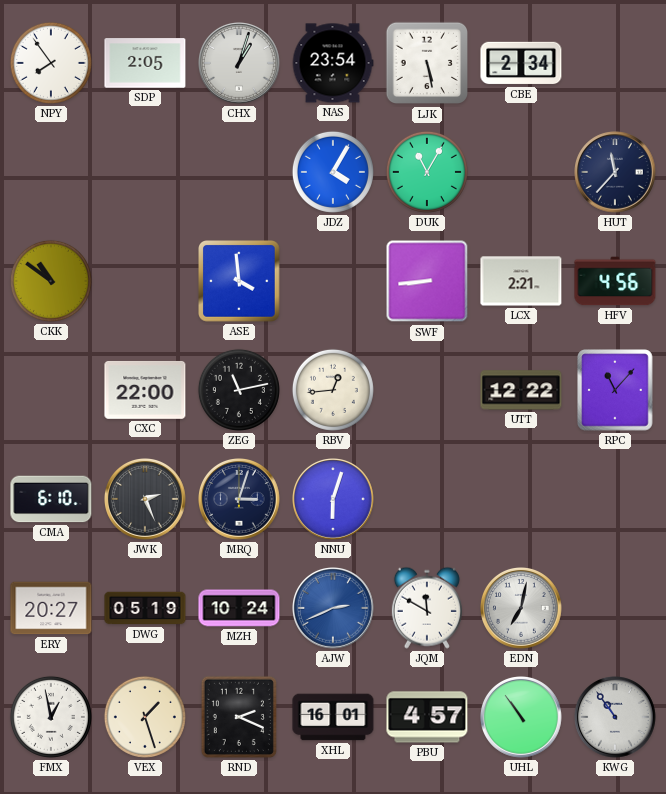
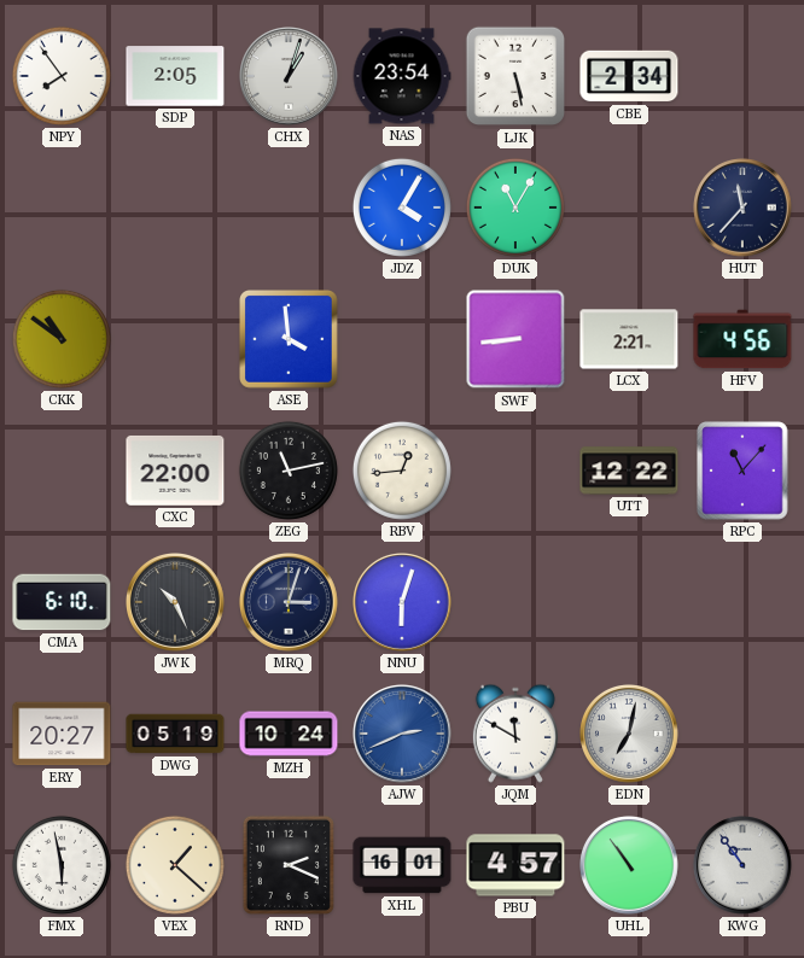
JWK: 2:26 -> 10:26
FMX: 12:58 -> 5:58
VEX: 1:27 -> 1:22
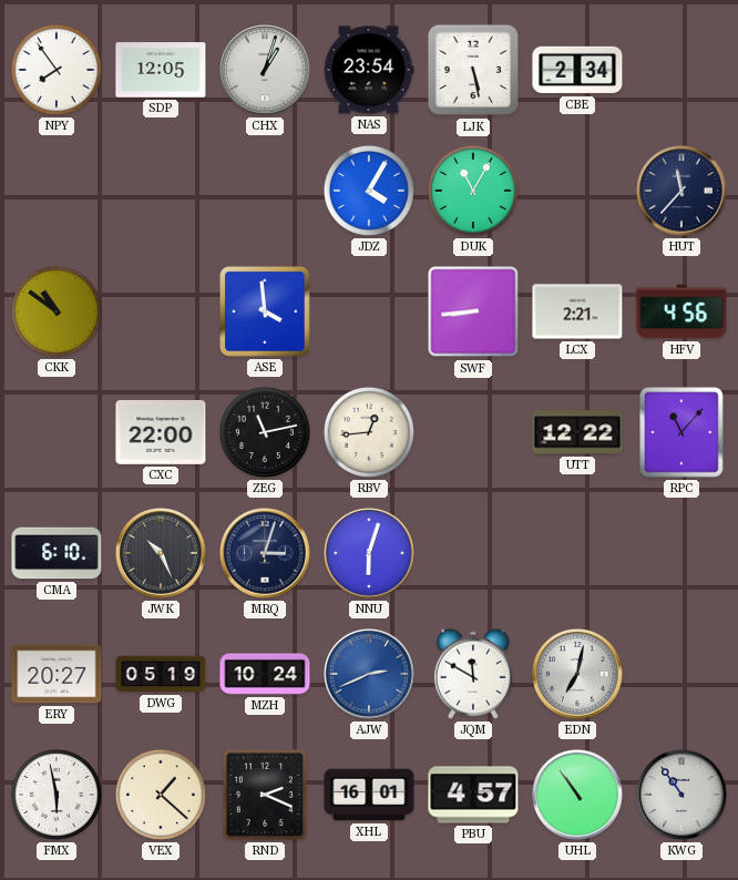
SDP: 2:05 -> 12:05
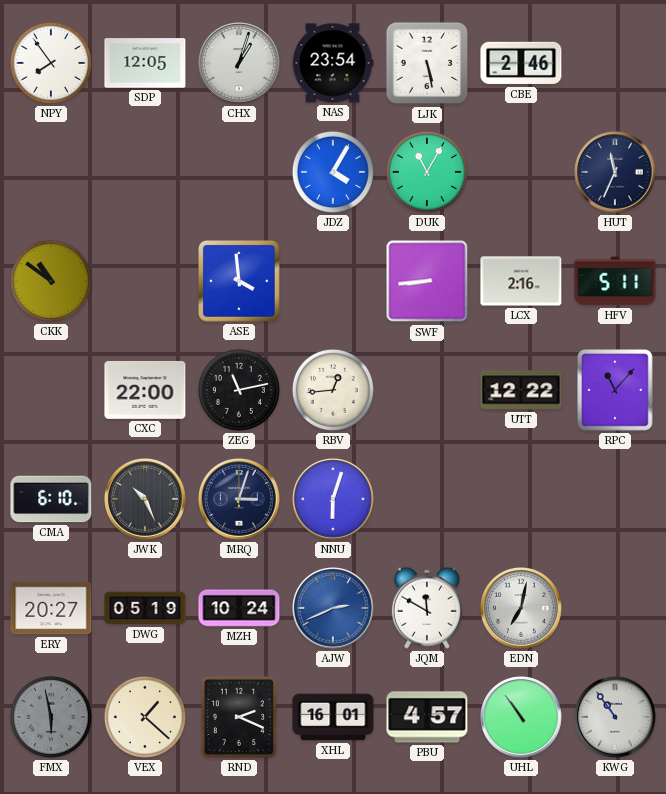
CBE: 2:34 -> 2:46
HUT: 11:37 -> 11:34
LCX: 2:21 -> 2:16
HFV: 4:56 -> 5:11
FMX dial: white -> grey
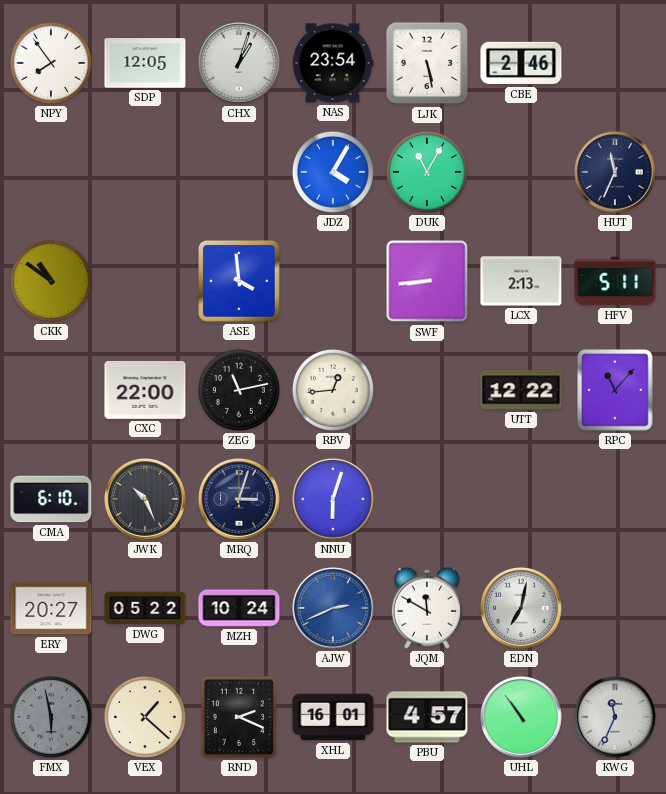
LCX: 2:16 -> 2:13
DWG: 05:19 -> 05:22
KWG: 10:54 -> 11:34
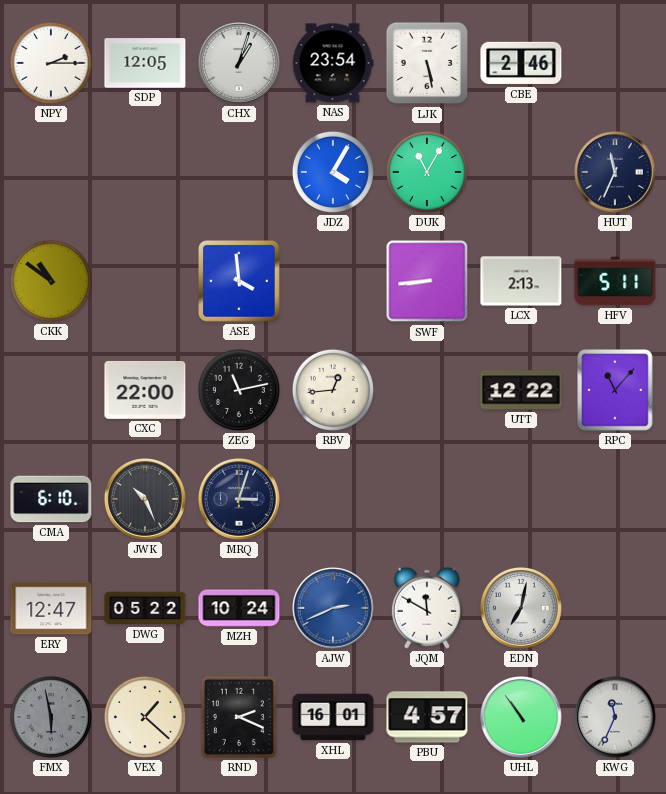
NPY: 7:54 -> 2:15
NNU: 6:03 -> none
ERY: 20:27 -> 12:47
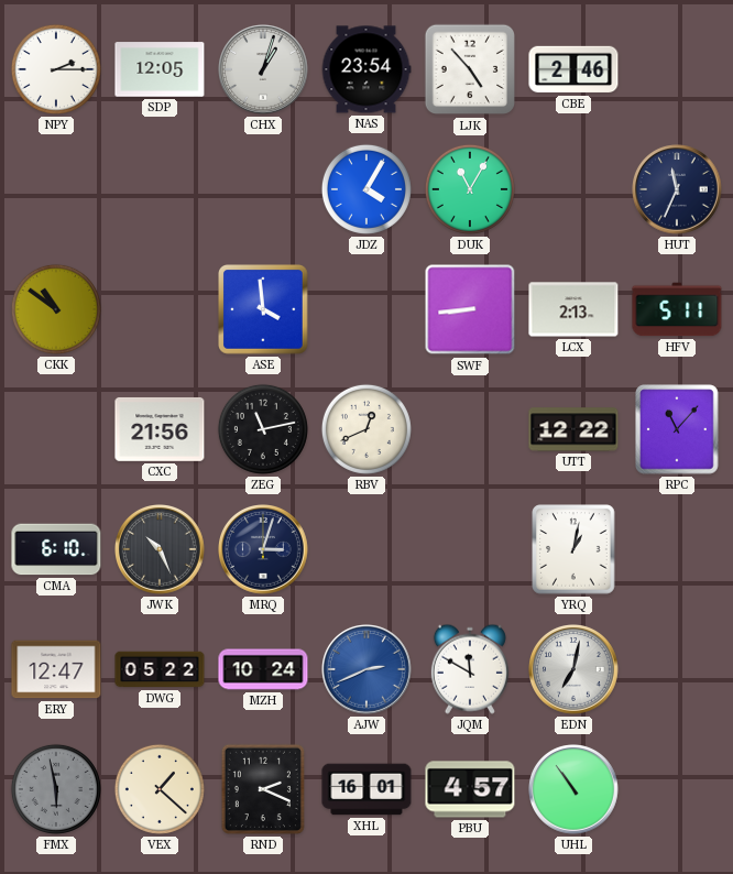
LJK: 5:28 -> 4:53
CXC: 22:00 -> 21:56
RBV: 12:44 -> 12:41
YRQ: none -> 1:02
KWG: 11:34 -> none
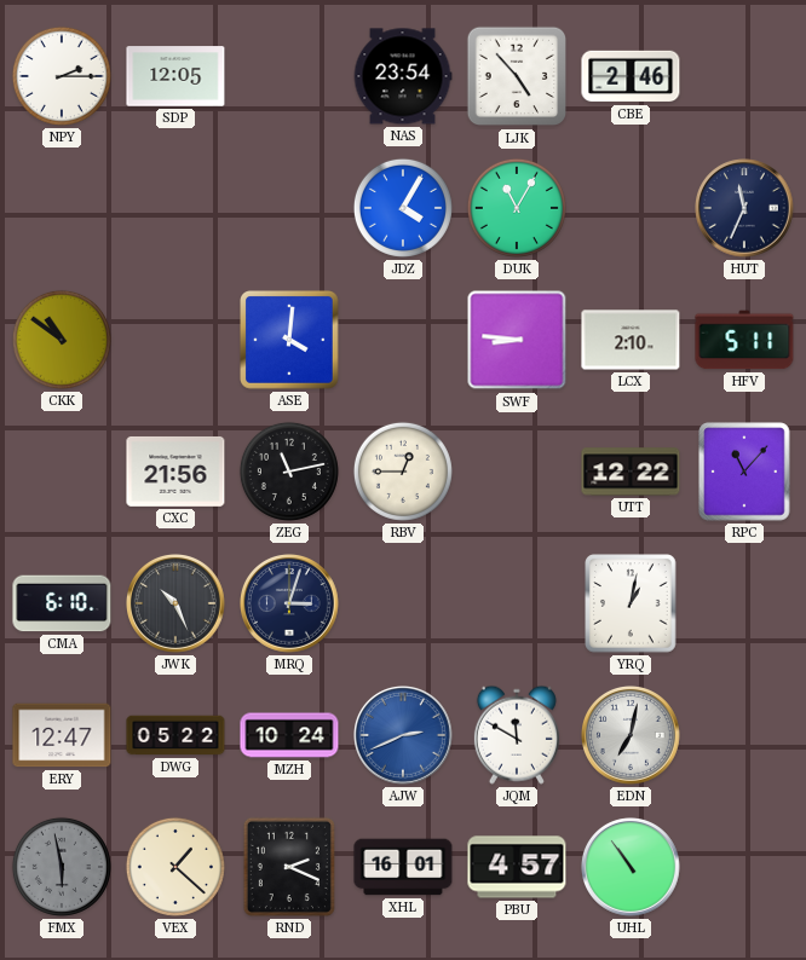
CHX: 1:03 -> none
ASE: 3:59 -> 4:01
SWF: 8:44 -> 8:46
LCX: 2:13 -> 2:10
RBV: 12:41 -> 12:45
